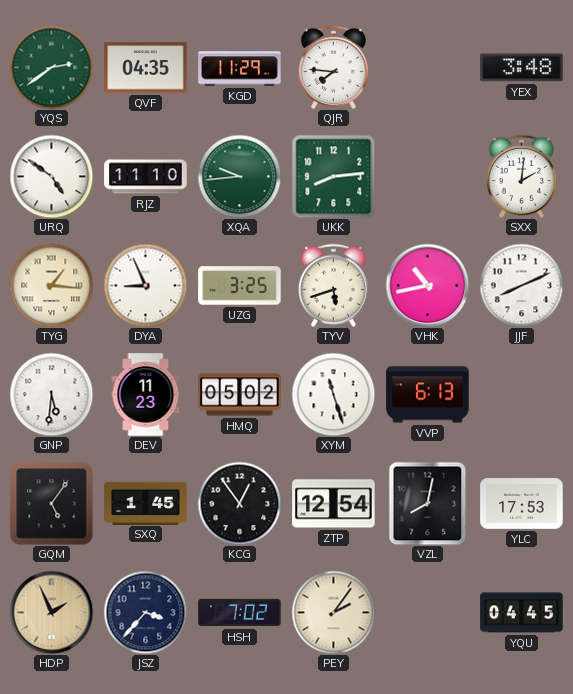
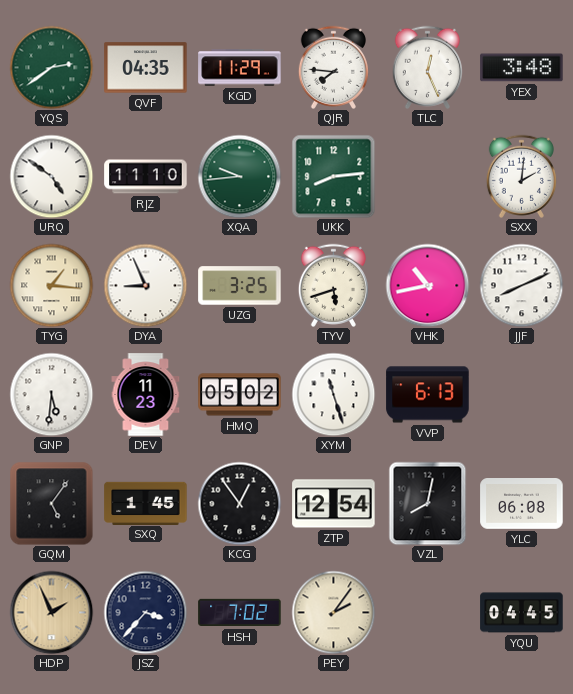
TLC: none -> 12:26
YLC: 17:53 -> 06:08
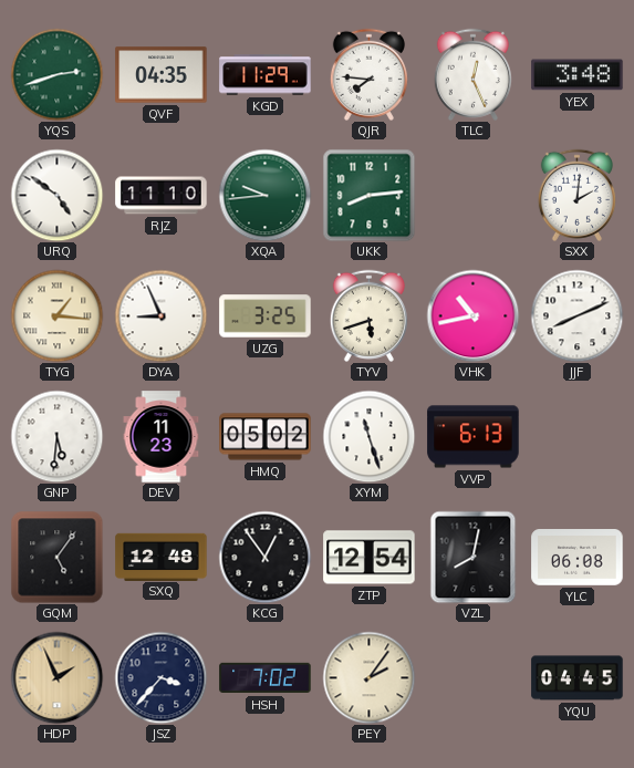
YQS: 2:39 -> 2:42
SXQ: 1:45 -> 12:48
